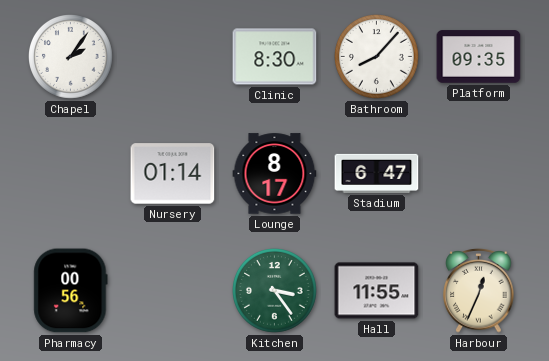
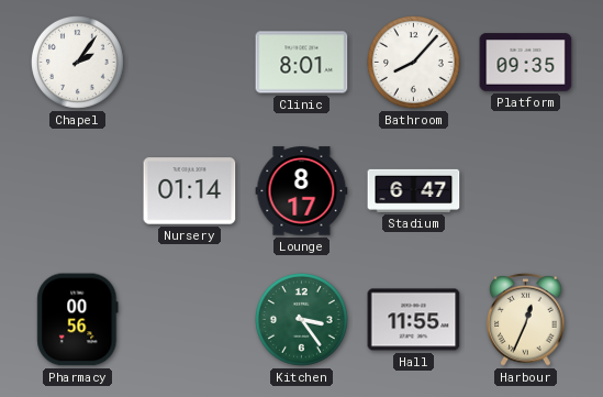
Clinic: 8:30 -> 8:01
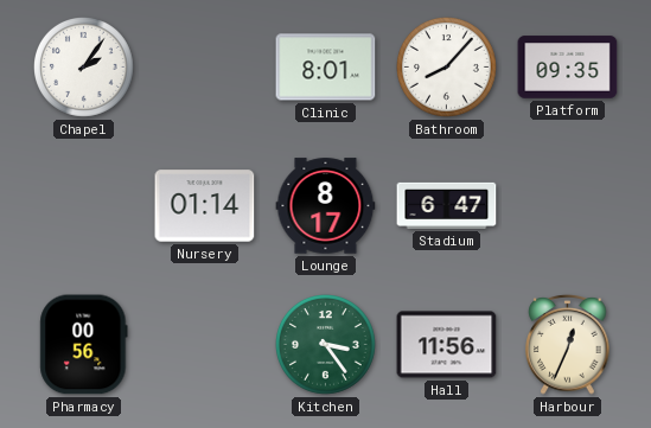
Hall: 11:55 -> 11:56
